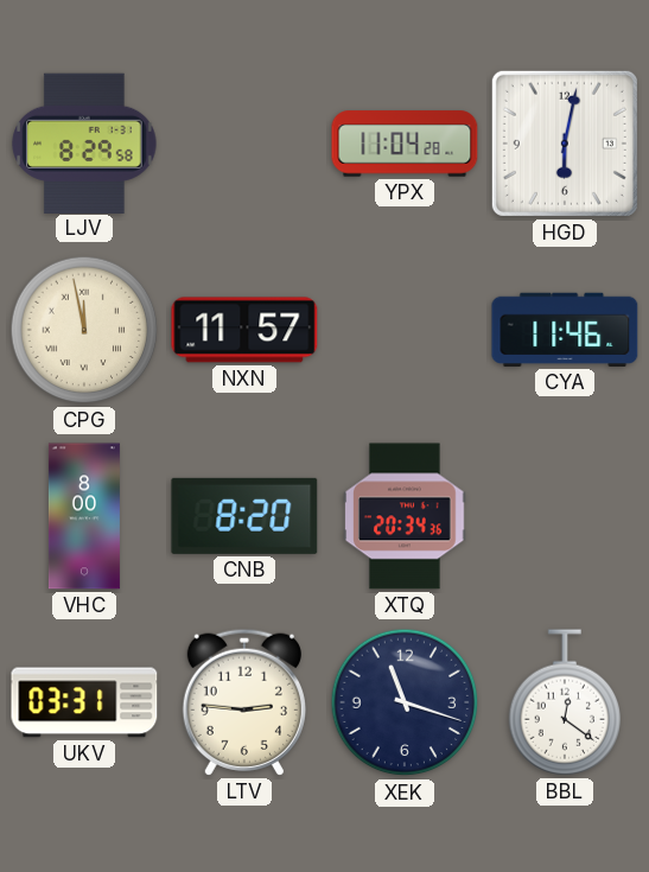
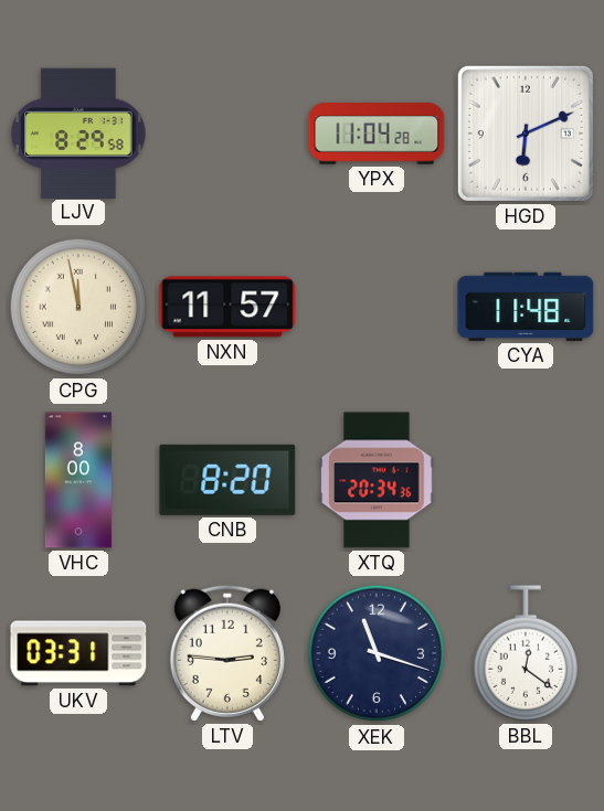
HGD: 6:02 -> 6:11
CYA: 11:46 -> 11:48
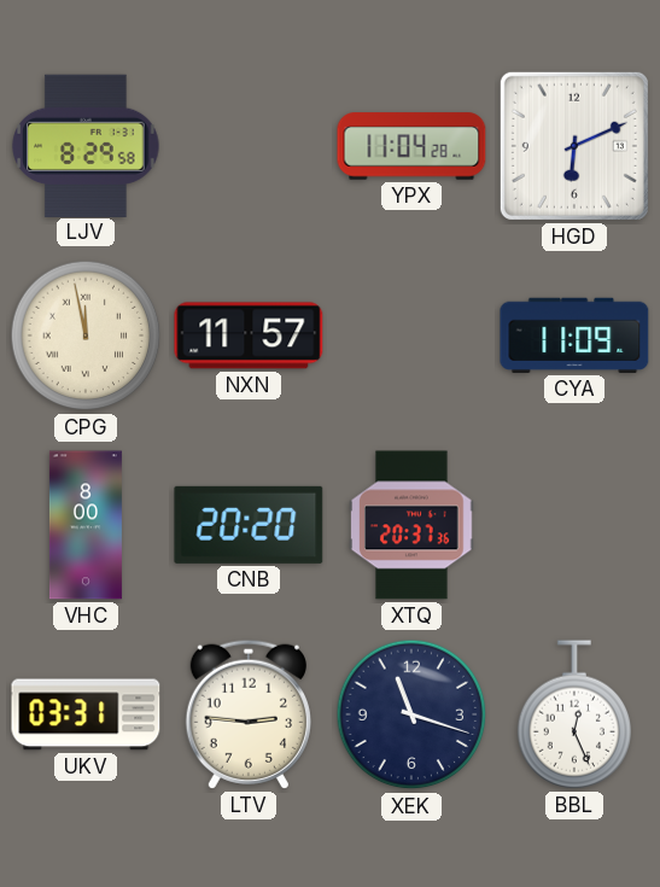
CYA: 11:48 -> 11:09
CNB: 8:20 -> 20:20
XTQ: 20:34 -> 20:37
BBL: 12:21 -> 12:26
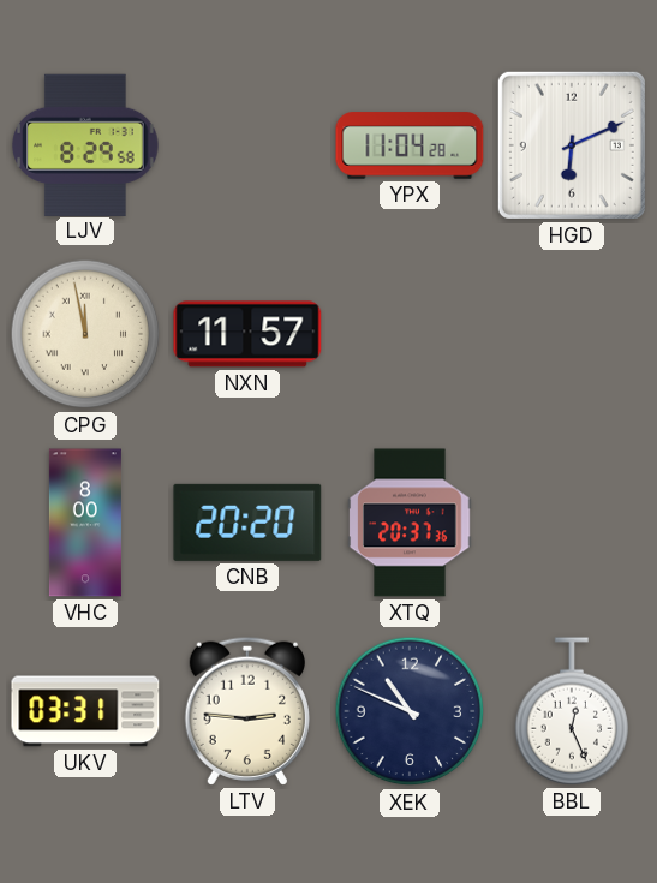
CYA: 11:09 -> none
XEK: 11:18 -> 10:49
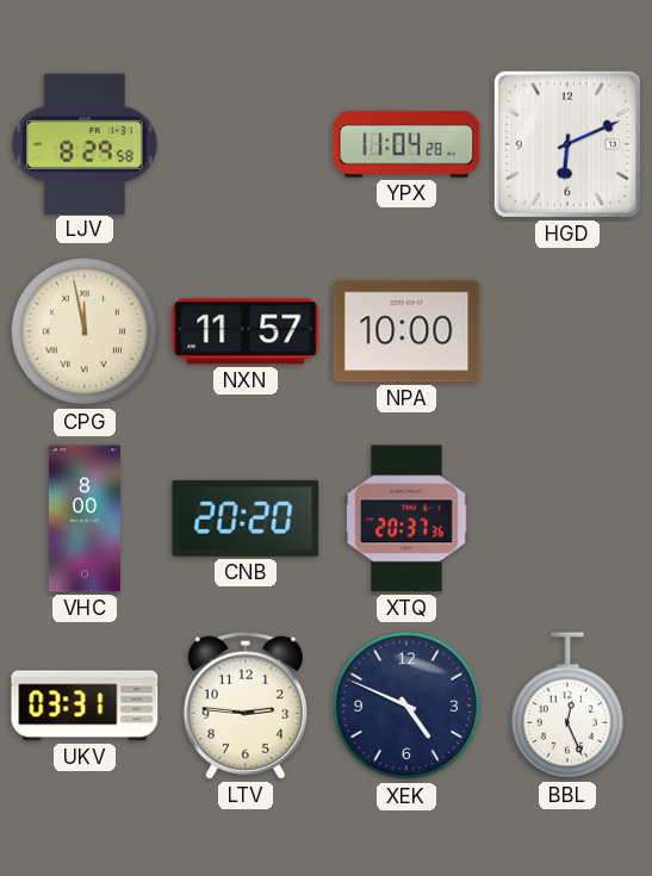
NPA: none -> 10:00
XEK: 10:49 -> 4:49
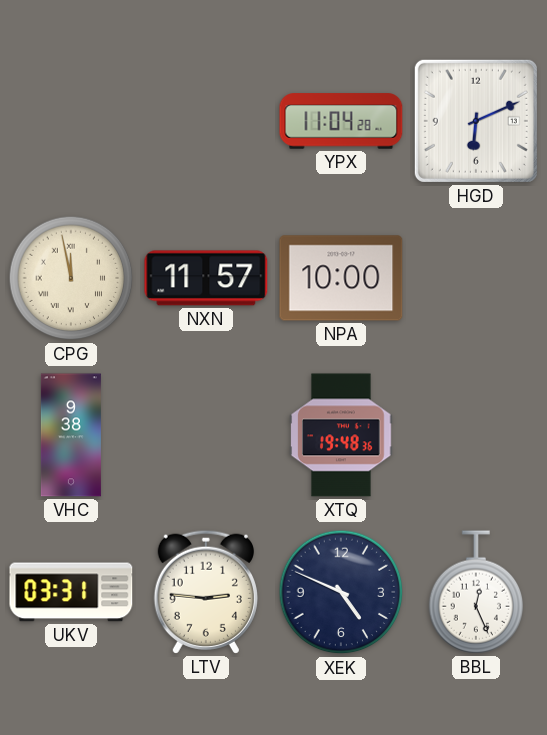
LJV: 8:29 -> none
VHC: 8:00 -> 9:38
CNB: 20:20 -> none
XTQ: 20:37 -> 19:48
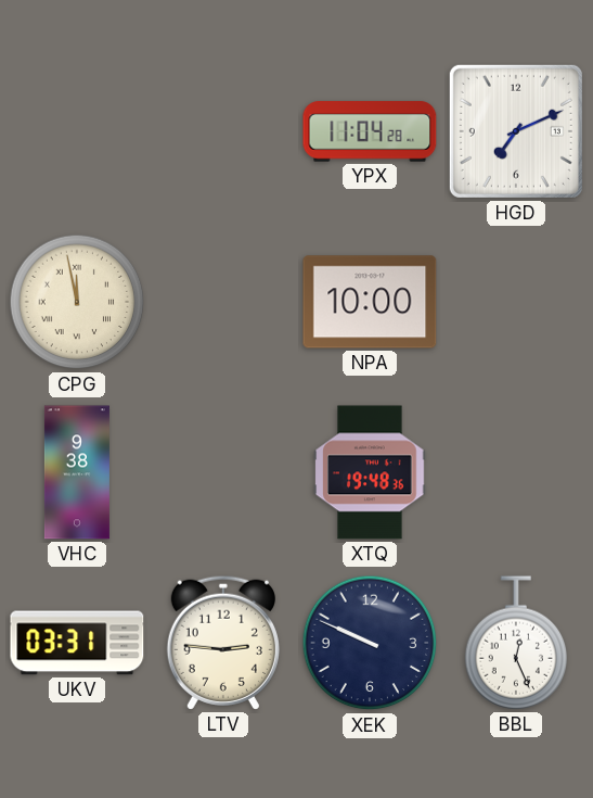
HGD: 6:11 -> 7:11
NXN: 11:57 -> none
XEK: 4:49 -> 9:49
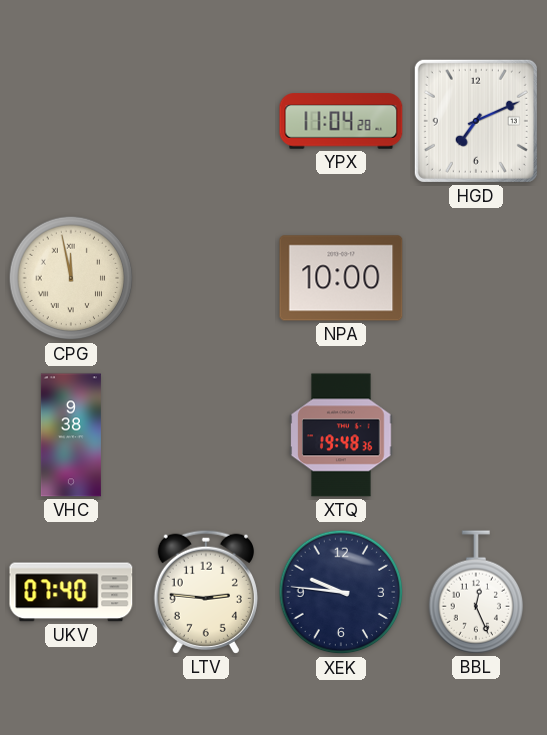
UKV: 03:31 -> 07:40
XEK: 9:49 -> 9:46
